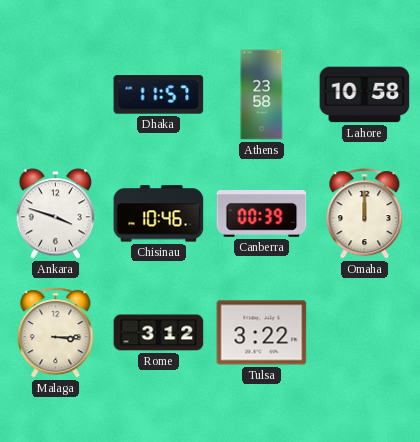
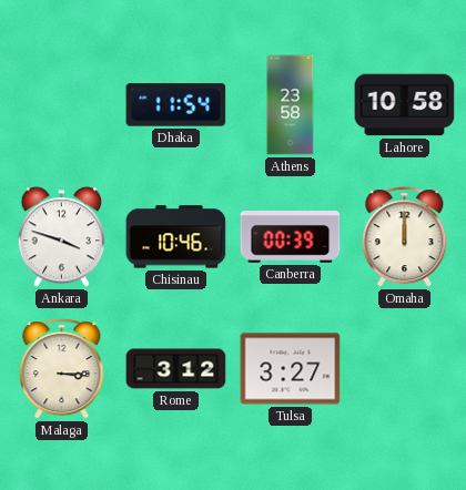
Dhaka: 11:57 -> 11:54
Tulsa: 3:22 -> 3:27
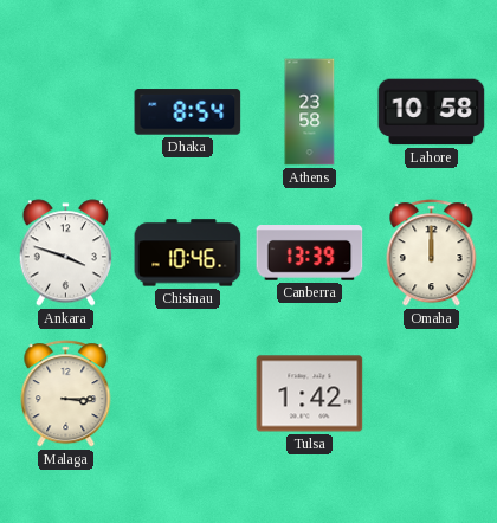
Dhaka: 11:54 -> 8:54
Canberra: 00:39 -> 13:39
Rome: 3:12 -> none
Tulsa: 3:27 -> 1:42
